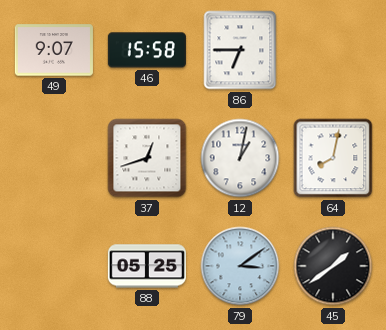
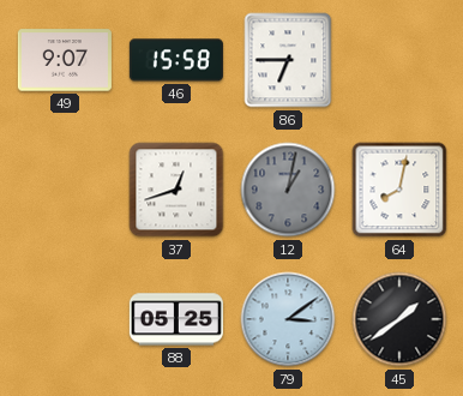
12 dial: white -> grey
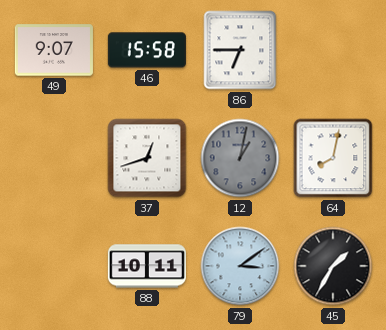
88: 05:25 -> 10:11
45: 1:39 -> 1:35
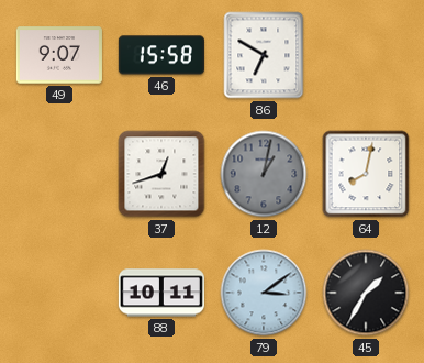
86: 6:45 -> 6:50
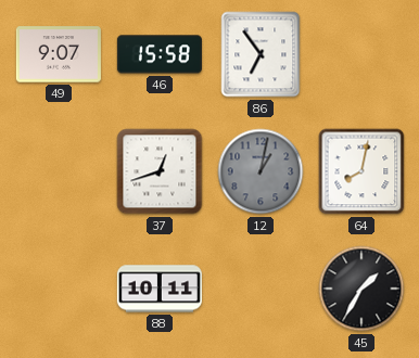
86: 6:50 -> 6:54
79: 3:09 -> none
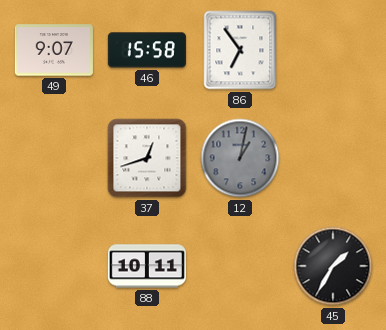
64: 8:02 -> none
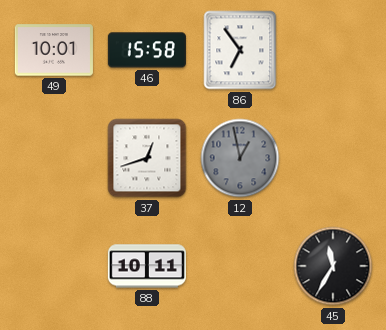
49: 9:07 -> 10:01
12: 1:02 -> 12:58
45: 1:35 -> 11:35
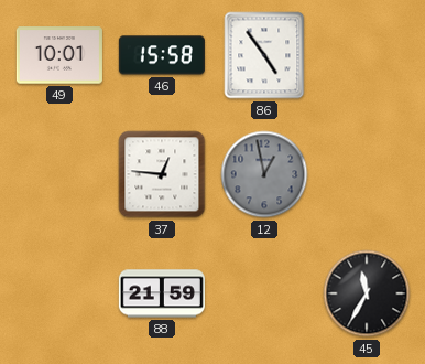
86: 6:54 -> 4:54
37: 12:42 -> 12:46
88: 10:11 -> 21:59
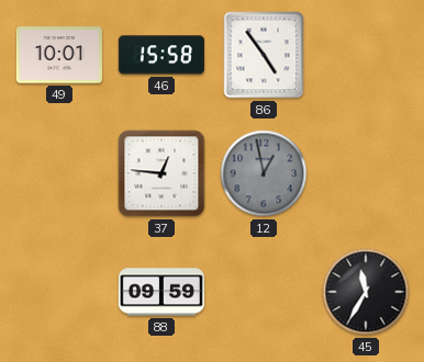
88: 21:59 -> 09:59
